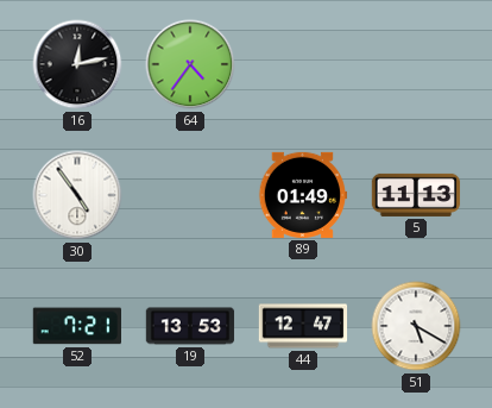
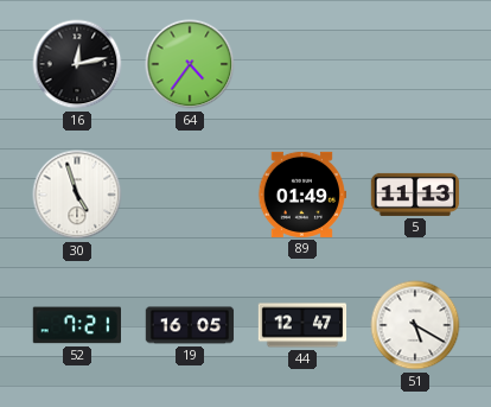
30: 4:54 -> 4:57
19: 13:53 -> 16:05
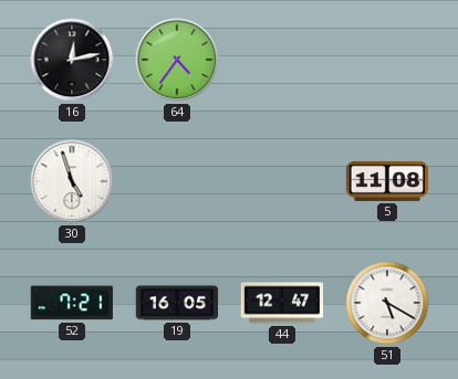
89: 01:49 -> none
5: 11:13 -> 11:08
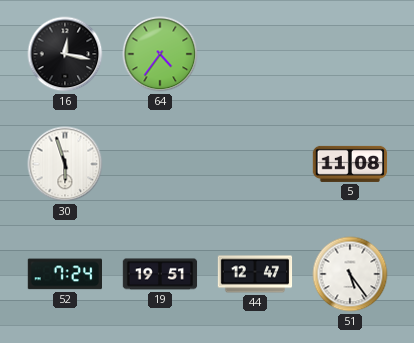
16: 12:13 -> 12:17
30: 4:57 -> 5:57
52: 7:21 -> 7:24
19: 16:05 -> 19:51
51: 5:20 -> 5:24
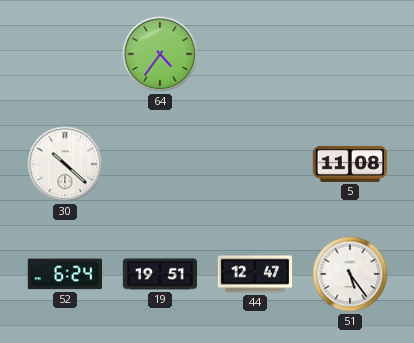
16: 12:17 -> none
30: 5:57 -> 10:22
52: 7:24 -> 6:24
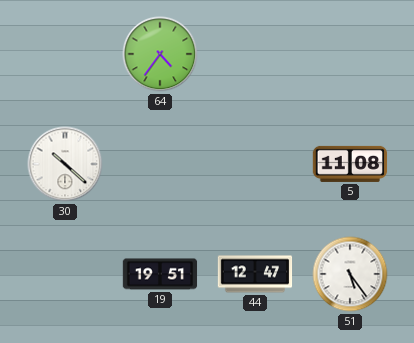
52: 6:24 -> none
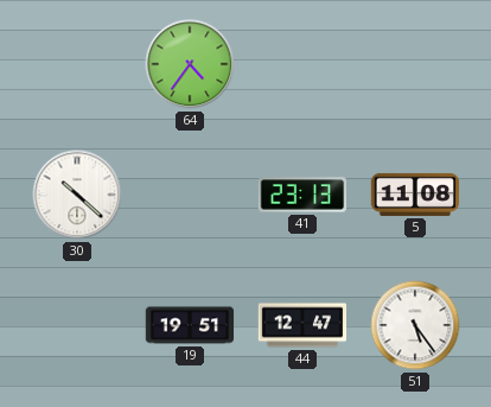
41: none -> 23:13
